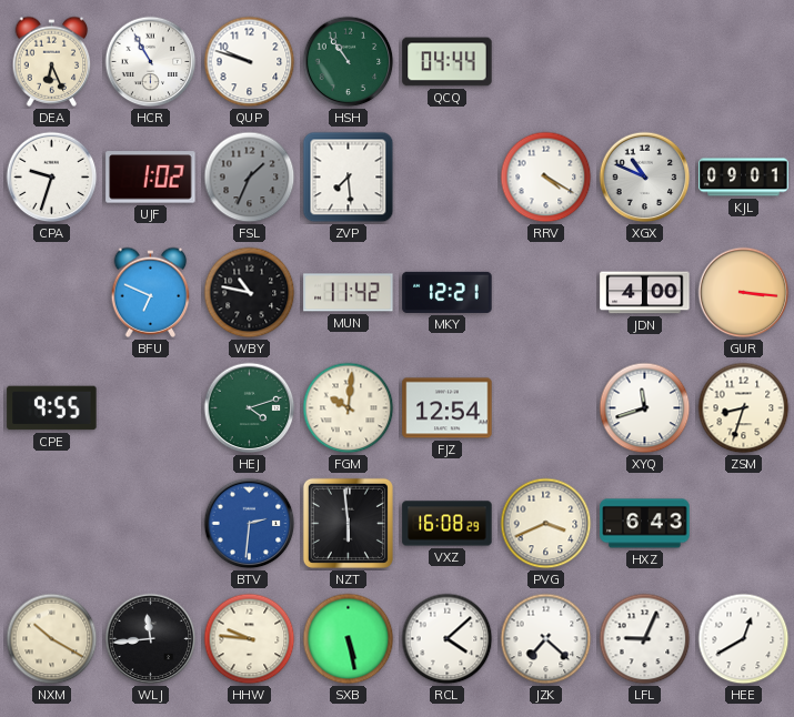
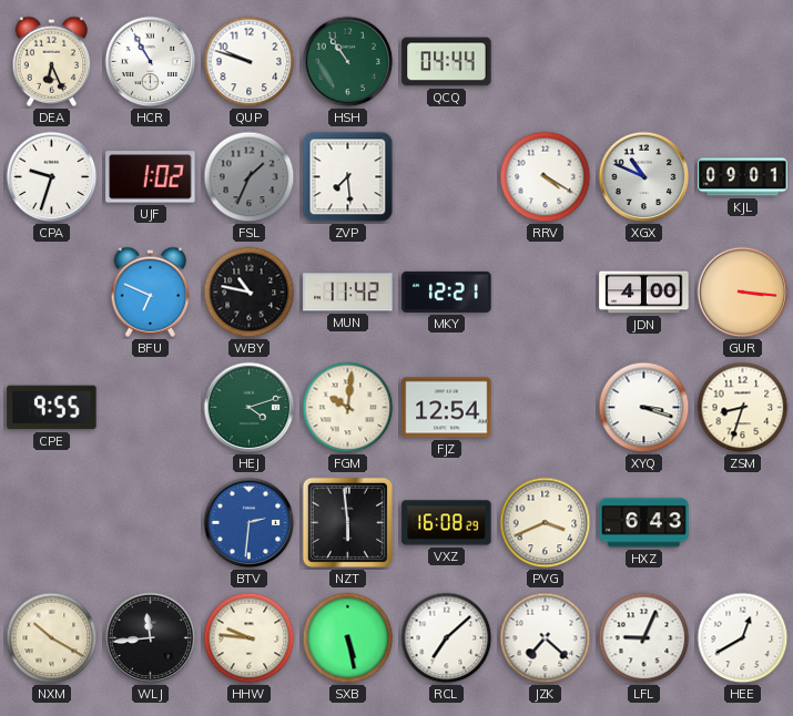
XYQ: 11:42 -> 3:18
RCL: 4:08 -> 7:08
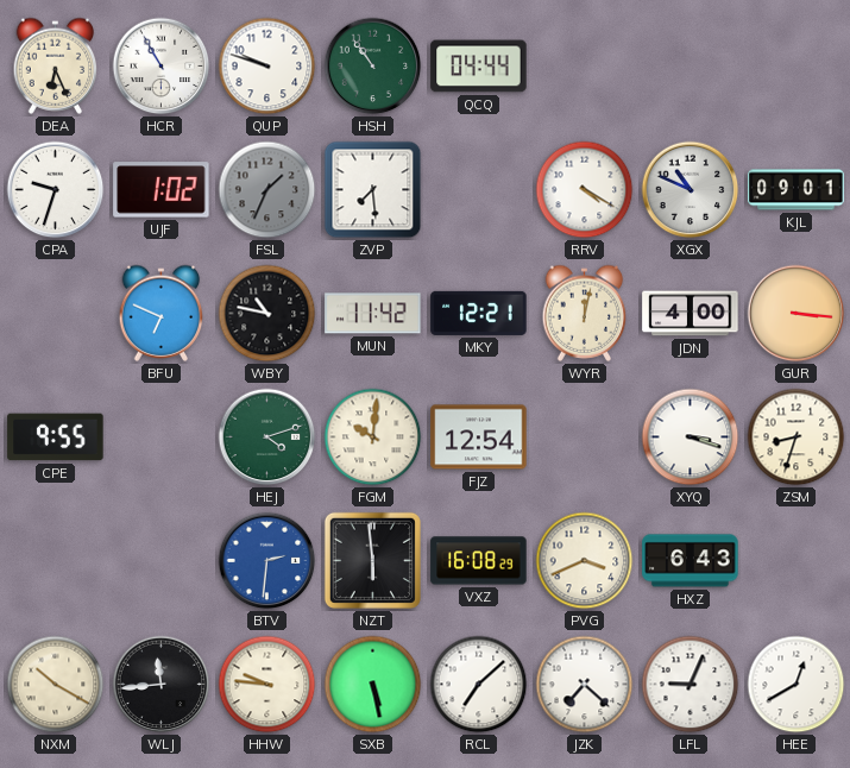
WYR: none -> 12:02
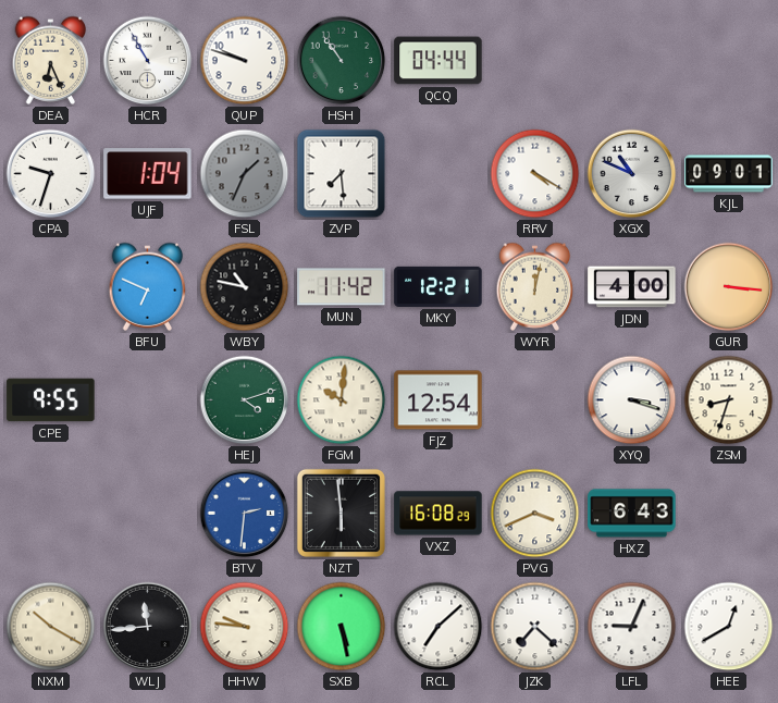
UJF: 1:02 -> 1:04
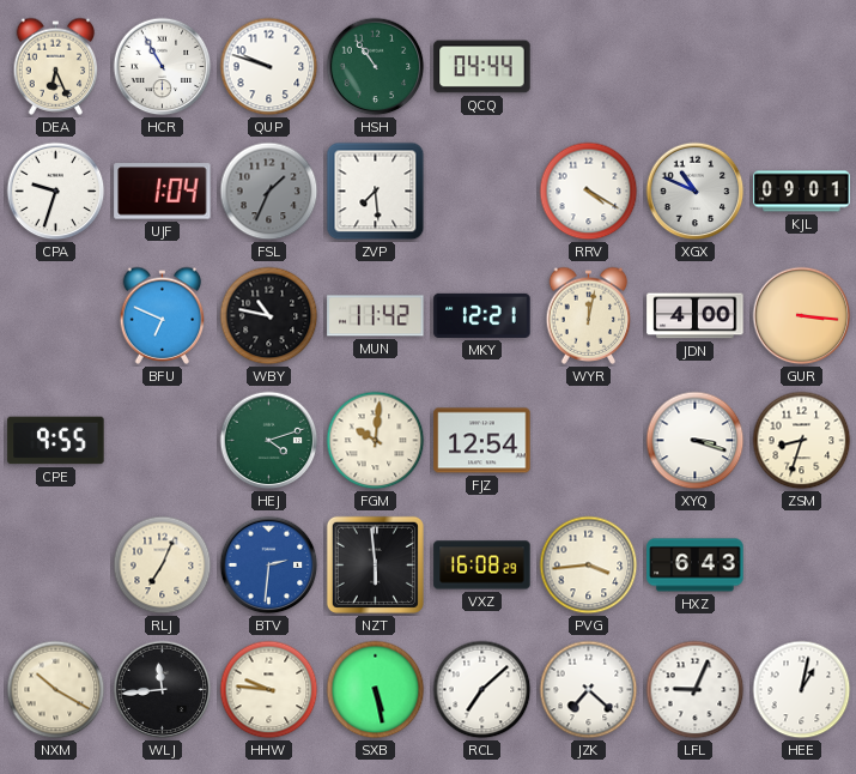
RLJ: none -> 7:04
PVG: 3:41 -> 3:44
HEE: 12:40 -> 1:02
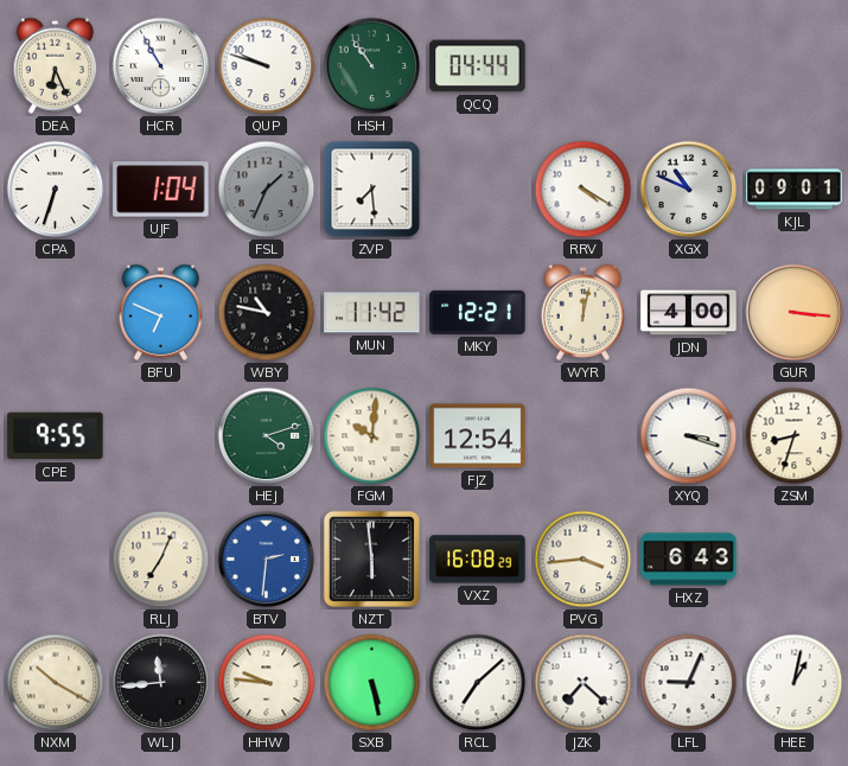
CPA: 9:33 -> 6:33
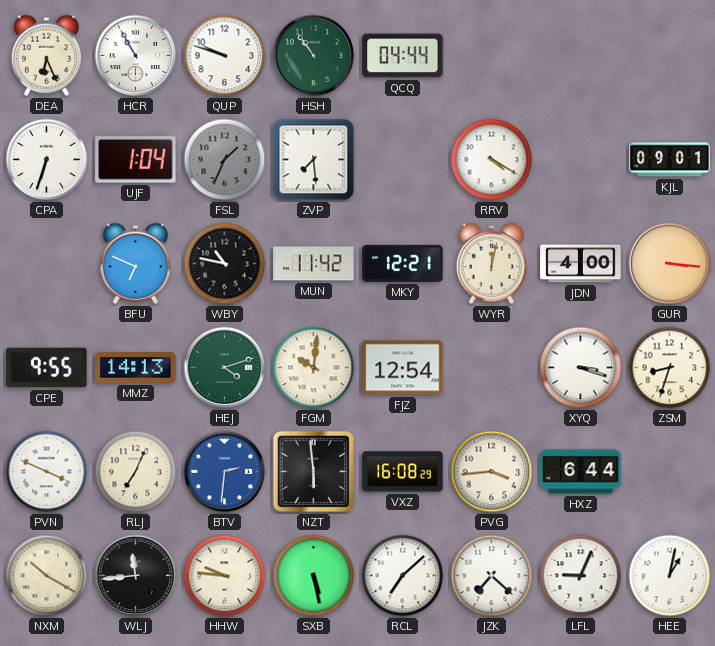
XGX: 10:49 -> none
MMZ: none -> 14:13
PVN: none -> 3:49
HXZ: 6:43 -> 6:44
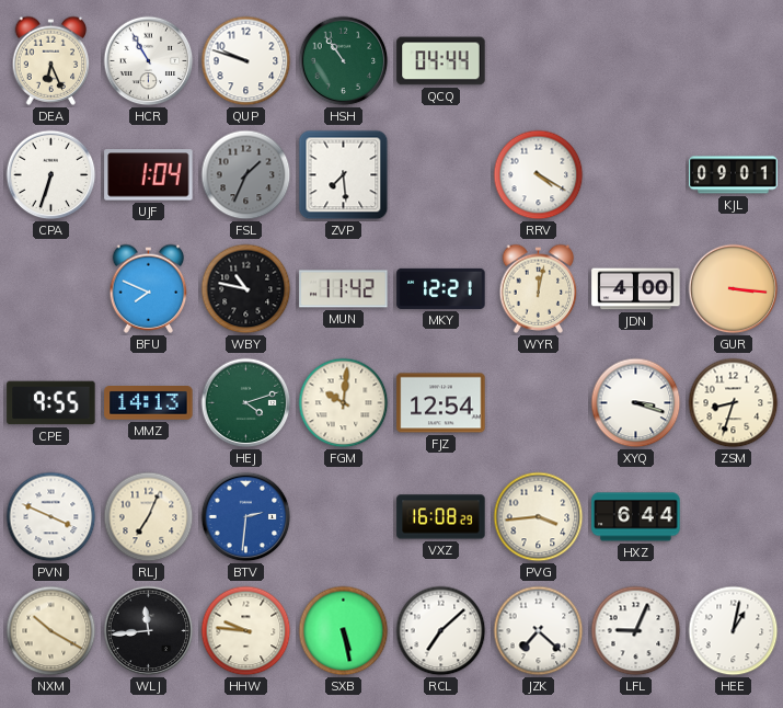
BFU: 6:49 -> 7:49
NZT: 5:59 -> none
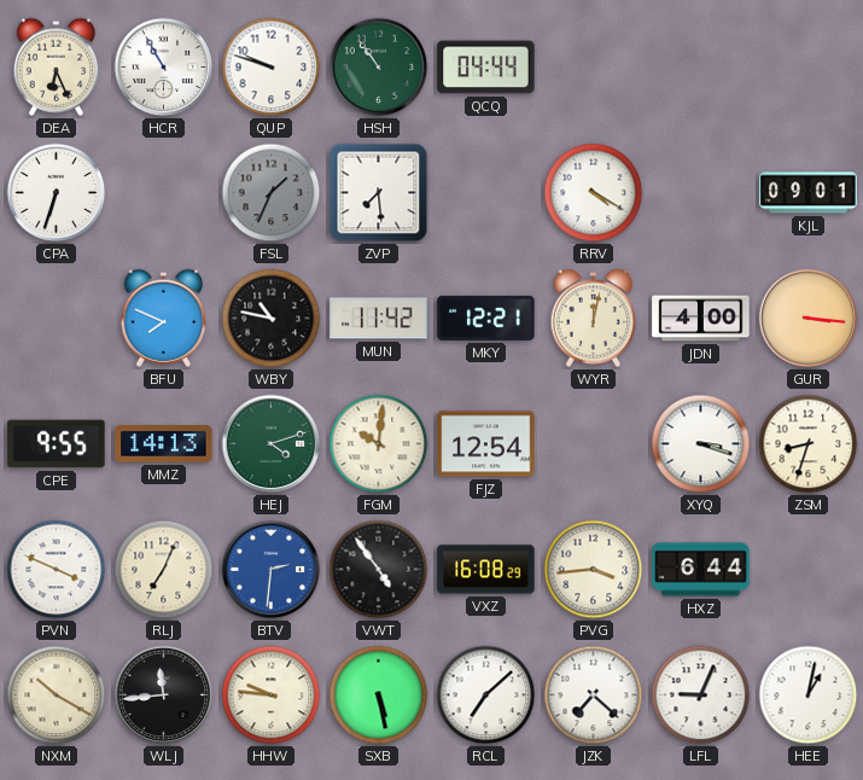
UJF: 1:04 -> none
VWT: none -> 4:54
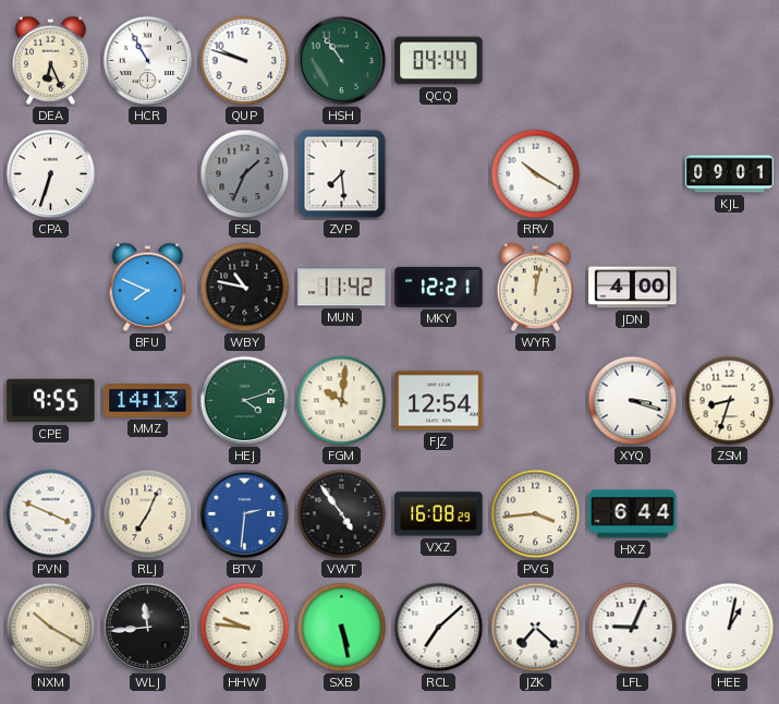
RRV: 4:20 -> 10:20
GUR: 3:16 -> none
